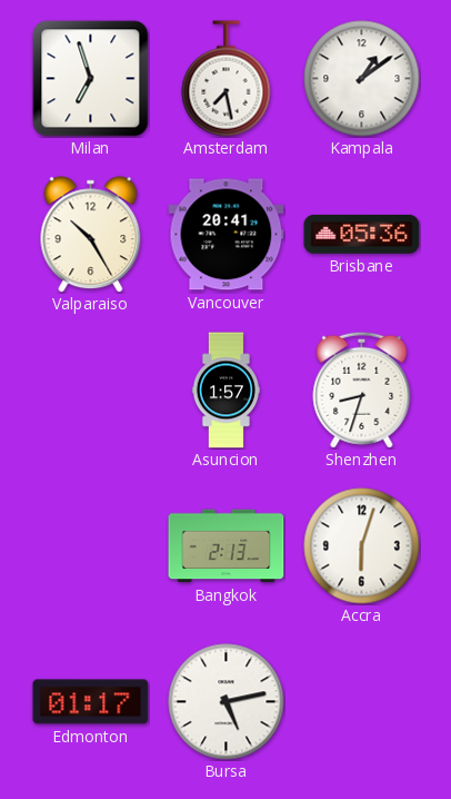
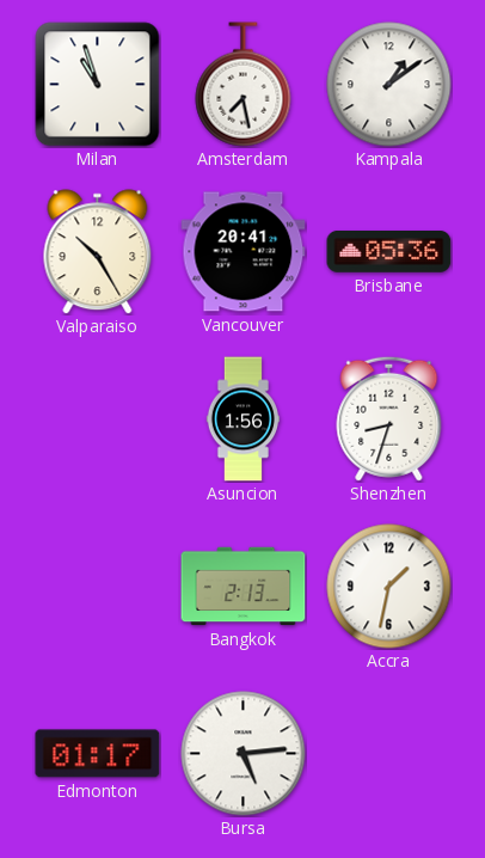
Milan: 6:57 -> 10:57
Asuncion: 1:57 -> 1:56
Accra: 6:03 -> 1:32
Bursa: 5:13 -> 5:14
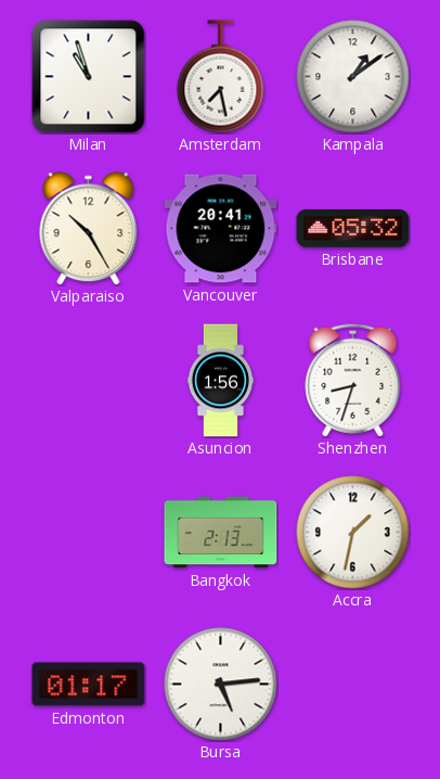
Brisbane: 05:36 -> 05:32
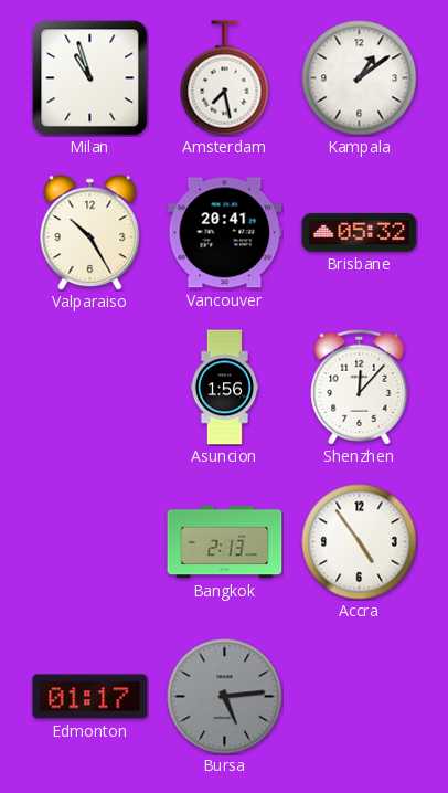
Shenzhen: 8:33 -> 12:07
Accra: 1:32 -> 4:54
Bursa dial: white -> grey
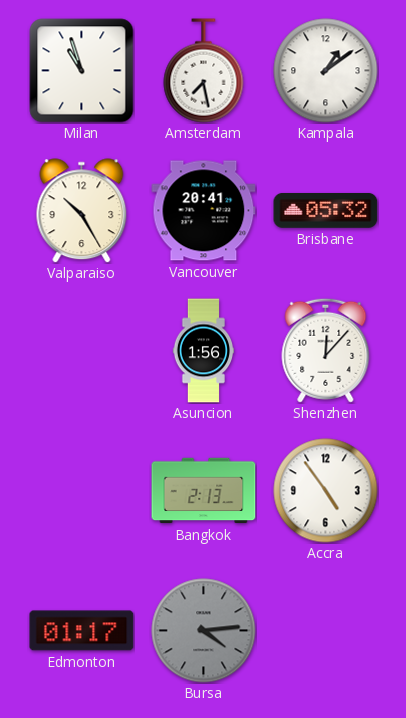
Bursa: 5:14 -> 4:14
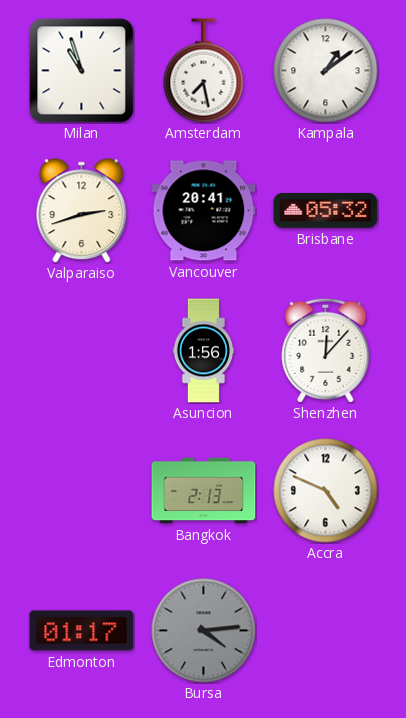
Valparaiso: 10:25 -> 2:42
Accra: 4:54 -> 4:49
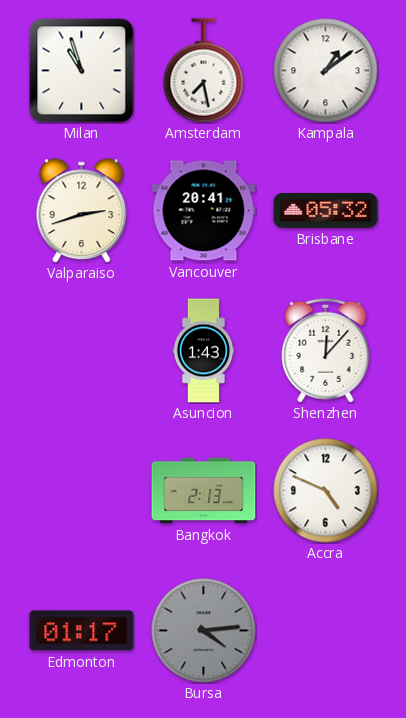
Asuncion: 1:56 -> 1:43
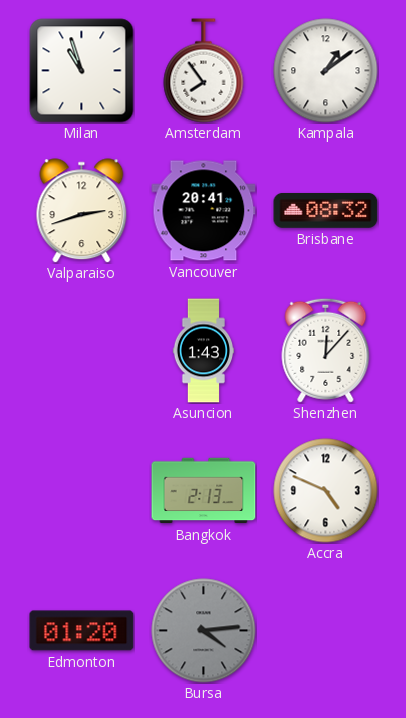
Amsterdam: 7:28 -> 7:54
Brisbane: 05:32 -> 08:32
Edmonton: 01:17 -> 01:20
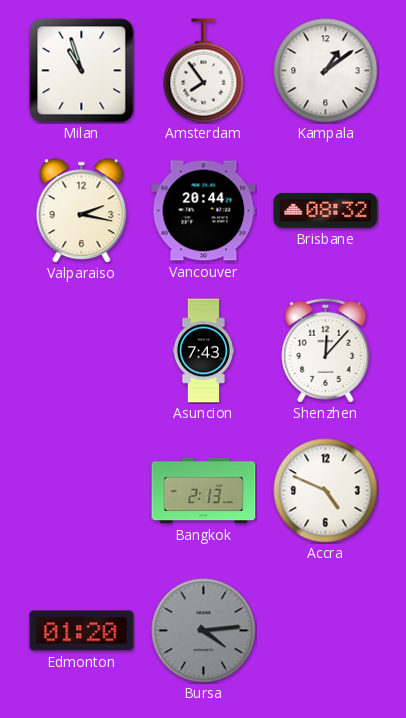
Valparaiso: 2:42 -> 2:17
Vancouver: 20:41 -> 20:44
Asuncion: 1:43 -> 7:43
